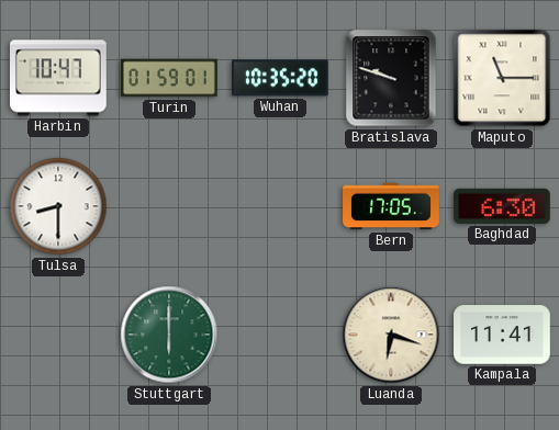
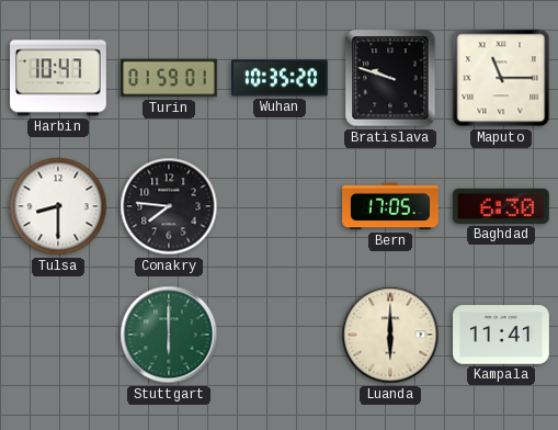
Conakry: none -> 7:46
Luanda: 6:18 -> 6:00
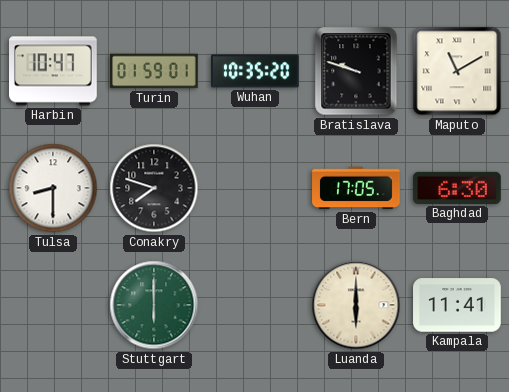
Maputo: 11:15 -> 11:10
Conakry: 7:46 -> 7:48
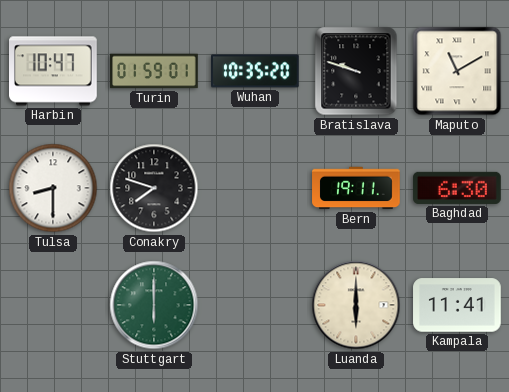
Bern: 17:05 -> 19:11
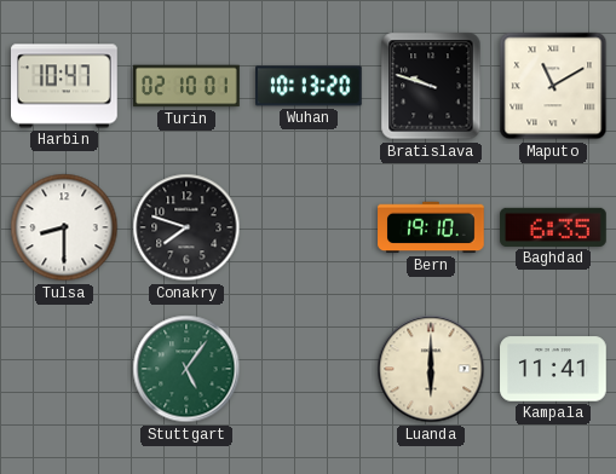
Turin: 01:59 -> 02:10
Wuhan: 10:35 -> 10:13
Bern: 19:11 -> 19:10
Baghdad: 6:30 -> 6:35
Stuttgart: 6:00 -> 5:06
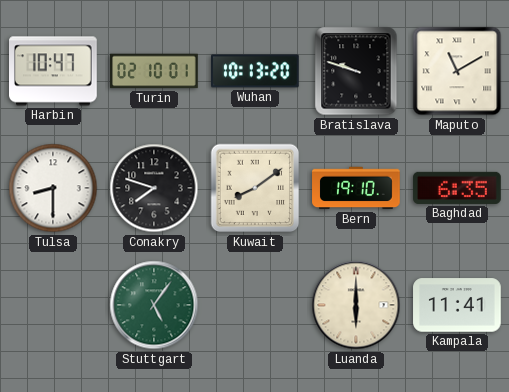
Kuwait: none -> 8:09
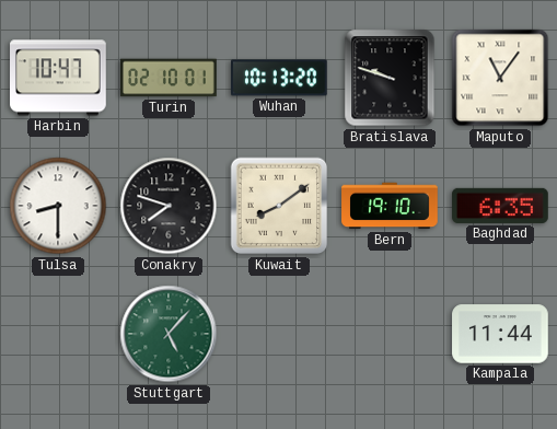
Maputo: 11:10 -> 11:06
Stuttgart: 5:06 -> 5:07
Luanda: 6:00 -> none
Kampala: 11:41 -> 11:44
